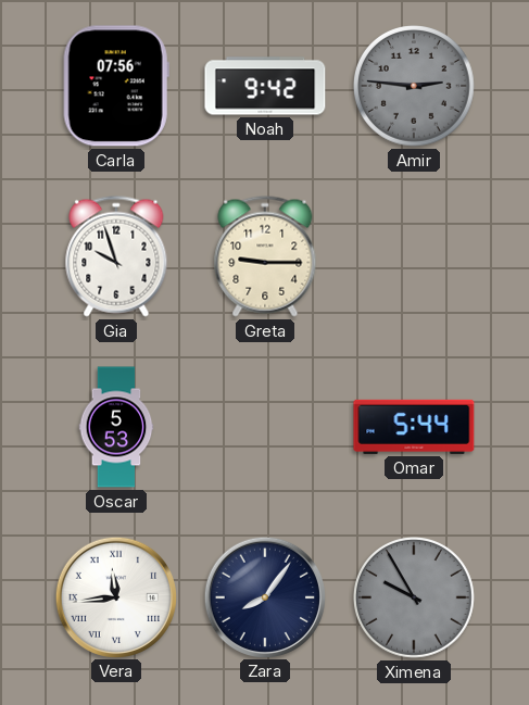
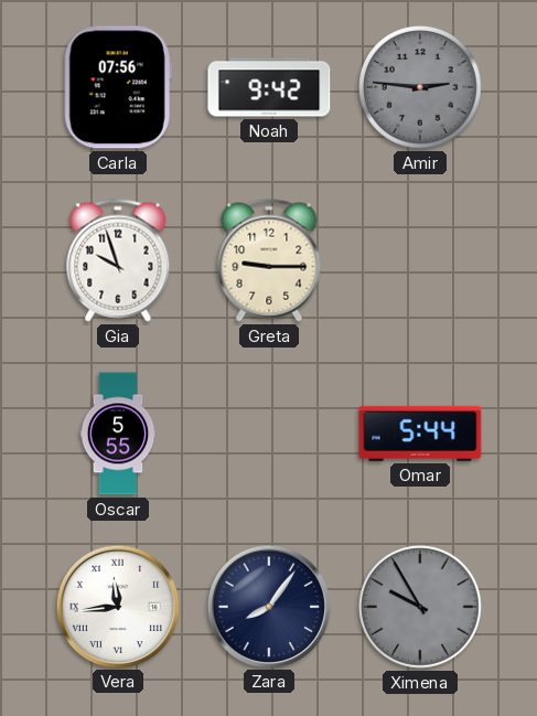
Oscar: 5:53 -> 5:55
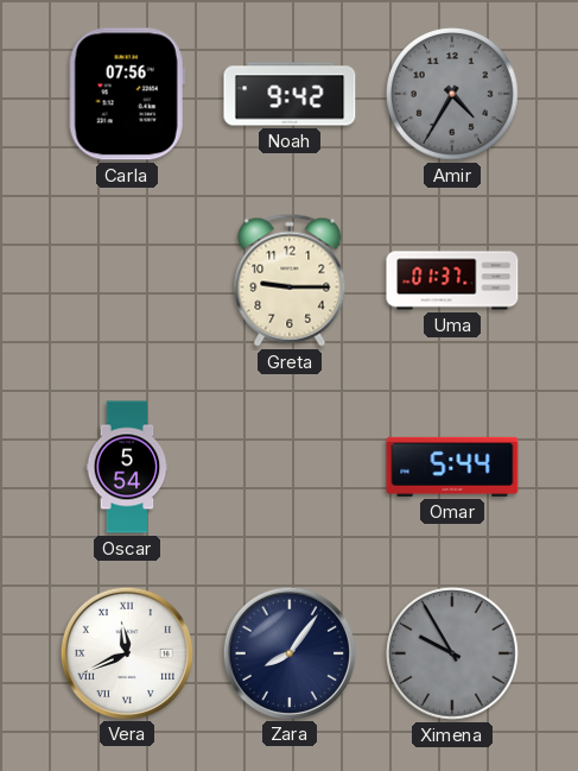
Amir: 2:46 -> 4:35
Gia: 9:57 -> none
Uma: none -> 01:37
Oscar: 5:55 -> 5:54
Vera: 11:44 -> 11:41
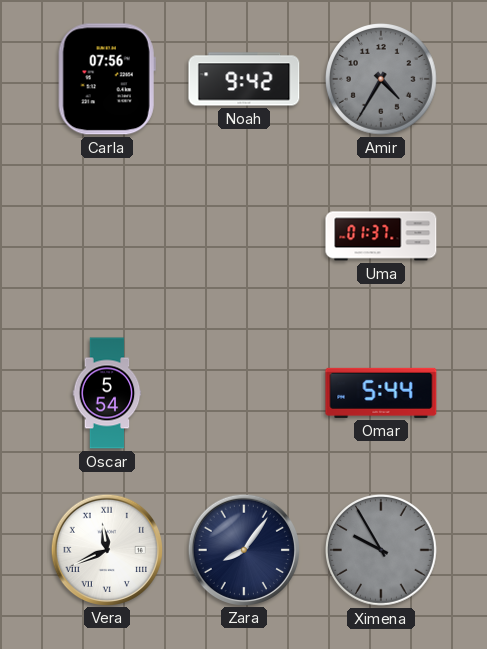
Greta: 9:15 -> none
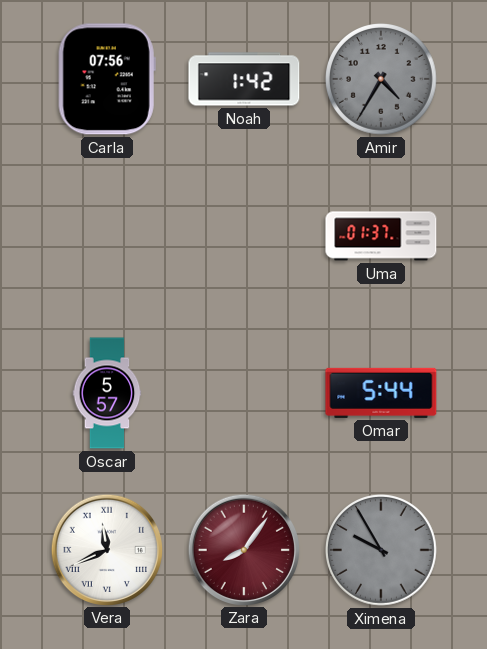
Noah: 9:42 -> 1:42
Oscar: 5:54 -> 5:57
Zara dial: navy -> burgundy
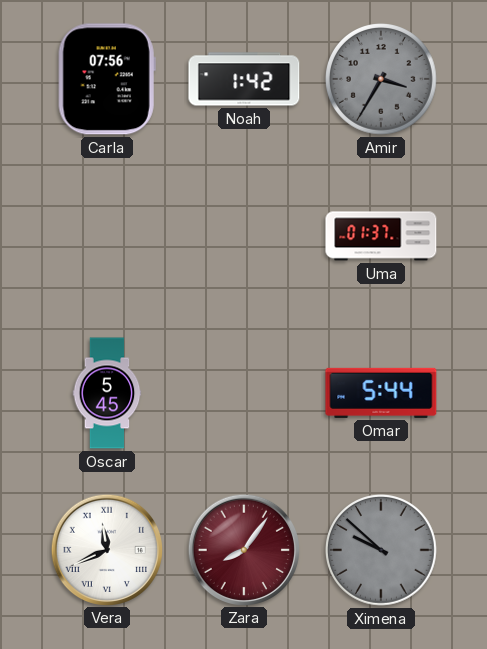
Amir: 4:35 -> 3:35
Oscar: 5:57 -> 5:45
Ximena: 9:55 -> 9:52
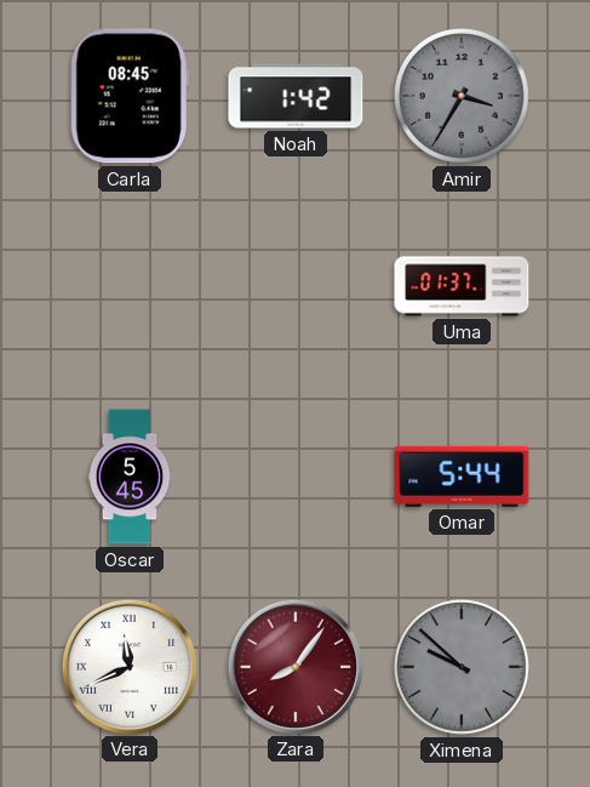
Carla: 07:56 -> 08:45
